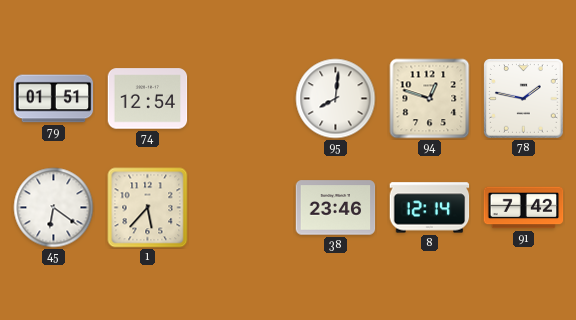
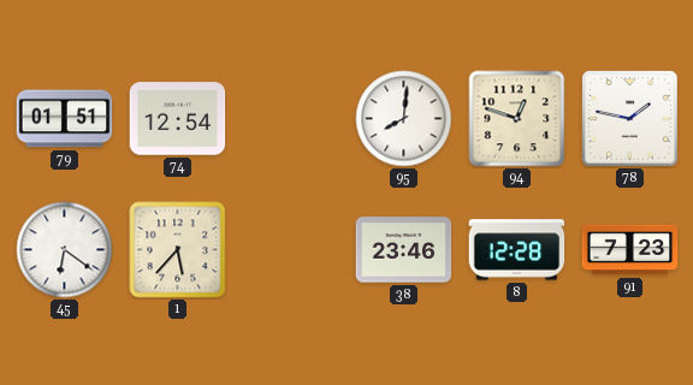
8: 12:14 -> 12:28
91: 7:42 -> 7:23
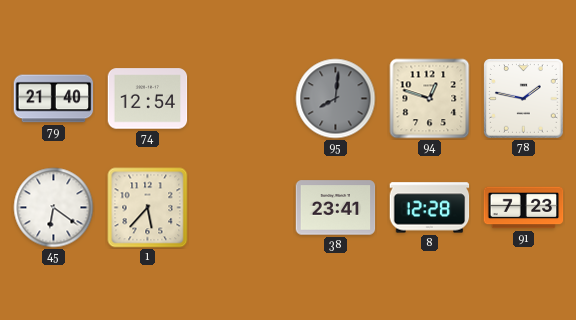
79: 01:51 -> 21:40
95 dial: white -> grey
38: 23:46 -> 23:41
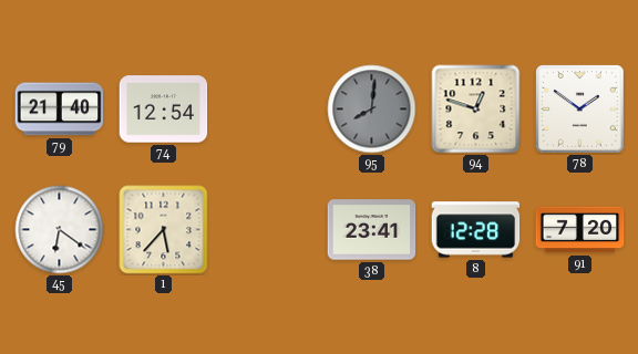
78: 1:47 -> 1:51
91: 7:23 -> 7:20
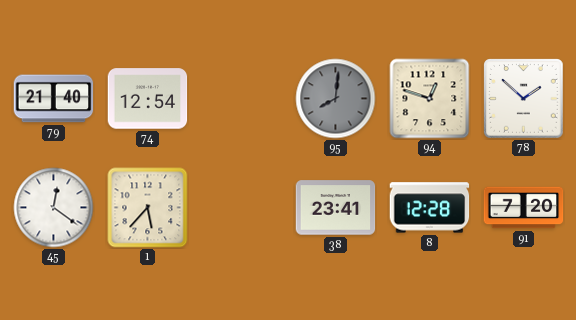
78: 1:51 -> 1:52
45: 6:21 -> 12:21
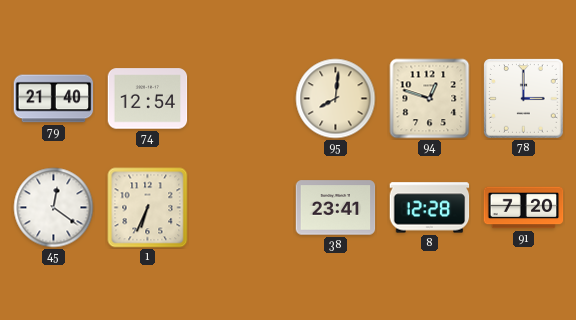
95 dial: grey -> cream
78: 1:52 -> 3:00
1: 5:37 -> 6:34
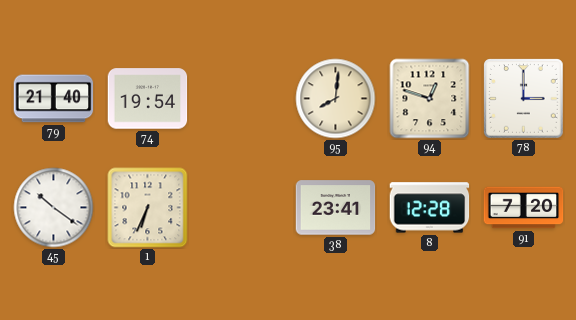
74: 12:54 -> 19:54
45: 12:21 -> 10:21
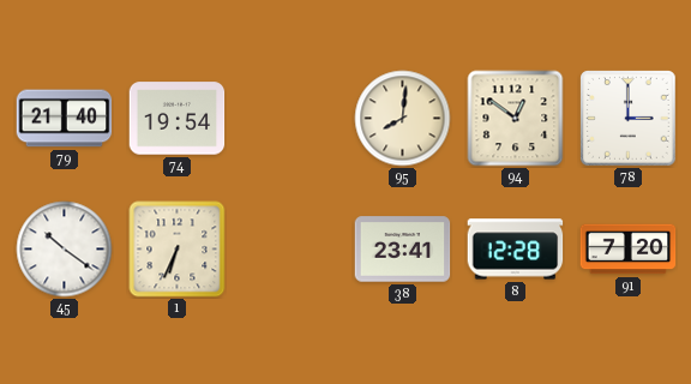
94: 12:48 -> 12:51
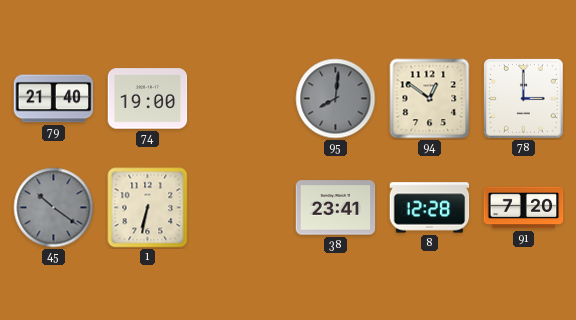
74: 19:54 -> 19:00
95 dial: cream -> grey
45 dial: white -> grey
1: 6:34 -> 6:32
